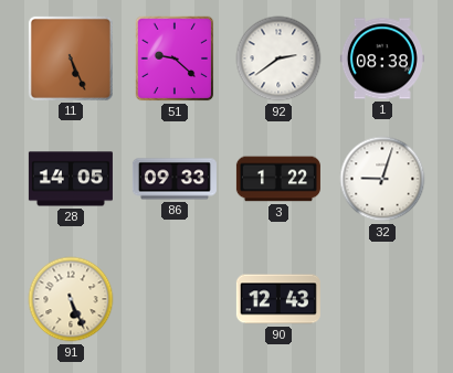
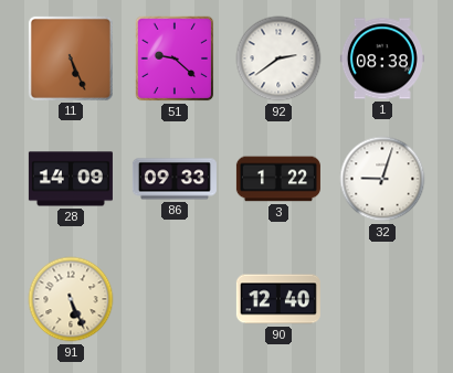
28: 14:05 -> 14:09
90: 12:43 -> 12:40
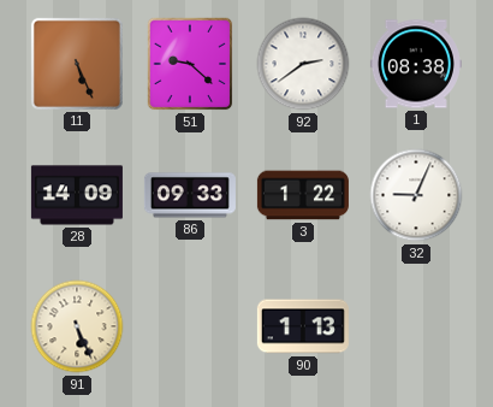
32: 9:03 -> 9:04
90: 12:40 -> 1:13
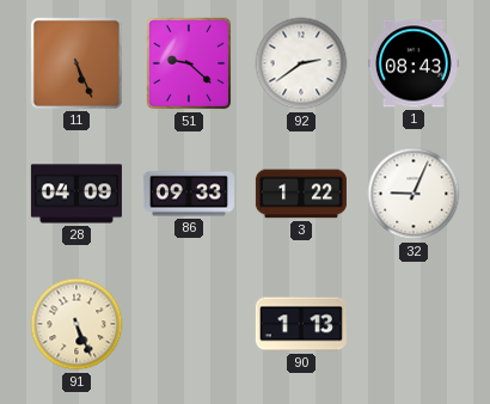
1: 08:38 -> 08:43
28: 14:09 -> 04:09
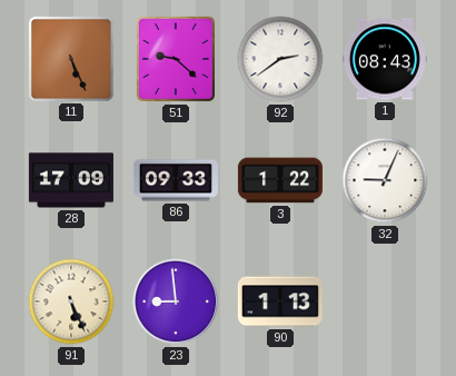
28: 04:09 -> 17:09
23: none -> 8:59
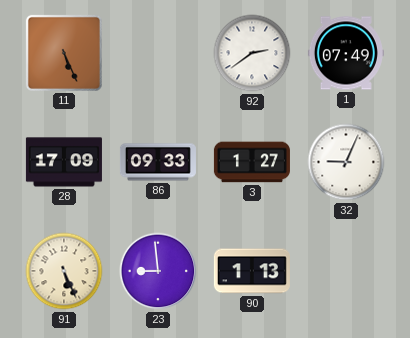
51: 9:22 -> none
1: 08:43 -> 07:49
3: 1:22 -> 1:27
